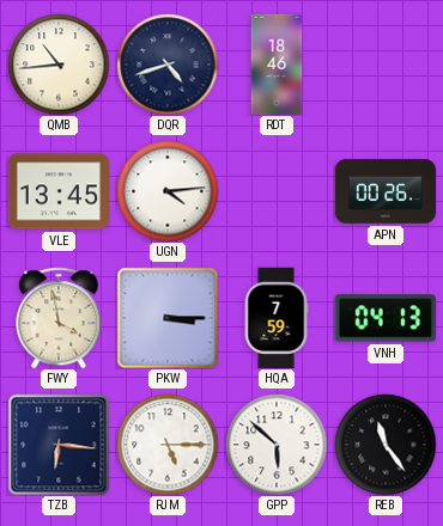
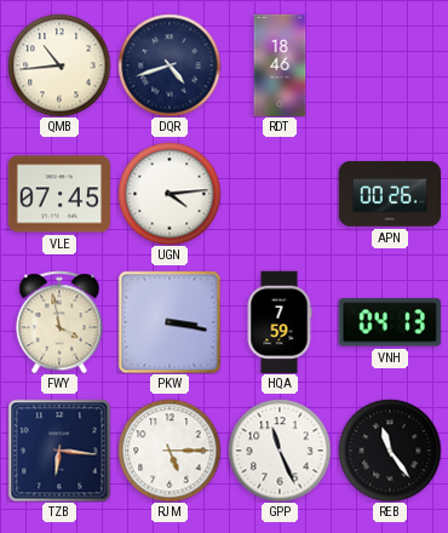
VLE: 13:45 -> 07:45
PKW: 3:15 -> 3:17
GPP: 5:52 -> 11:26
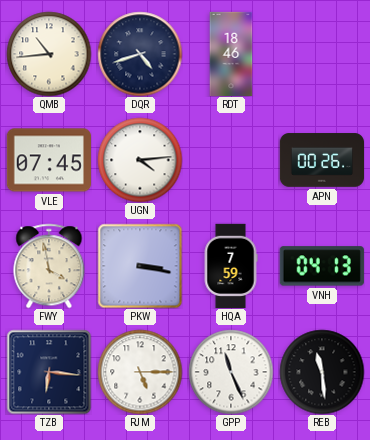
REB: 11:24 -> 11:29
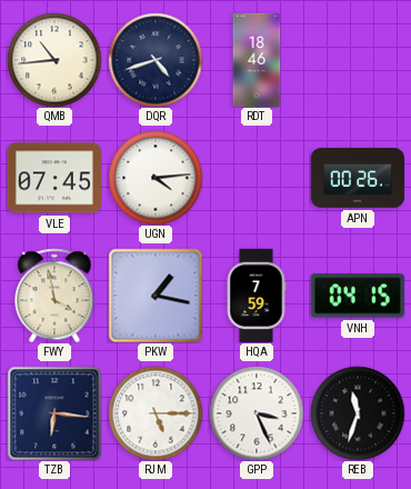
PKW: 3:17 -> 1:17
VNH: 04:13 -> 04:15
GPP: 11:26 -> 3:26
REB: 11:29 -> 11:33
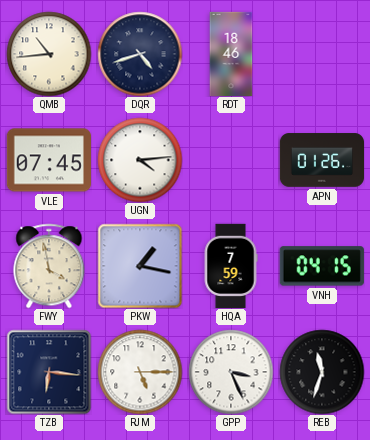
APN: 00:26 -> 01:26
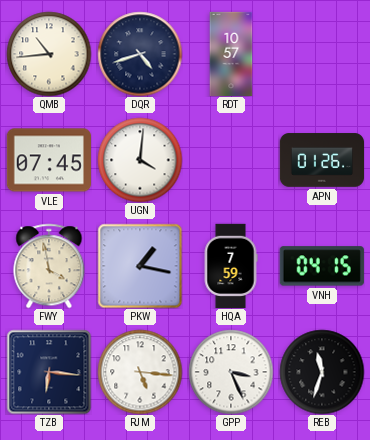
RDT: 18:46 -> 10:57
UGN: 4:14 -> 4:01
RJM: 5:15 -> 5:16
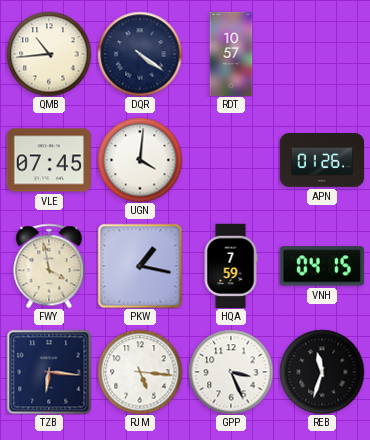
DQR: 4:42 -> 4:21
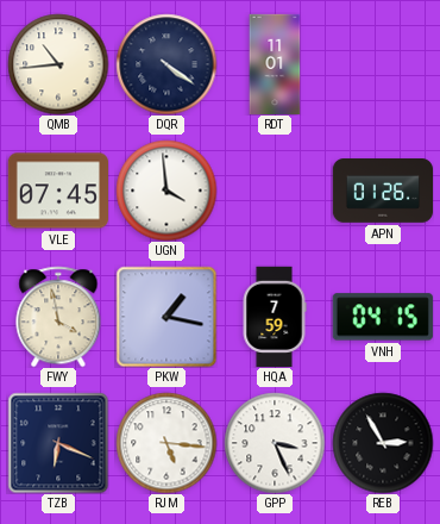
RDT: 10:57 -> 11:01
UGN: 4:01 -> 3:59
TZB: 6:16 -> 6:19
REB: 11:33 -> 2:55
